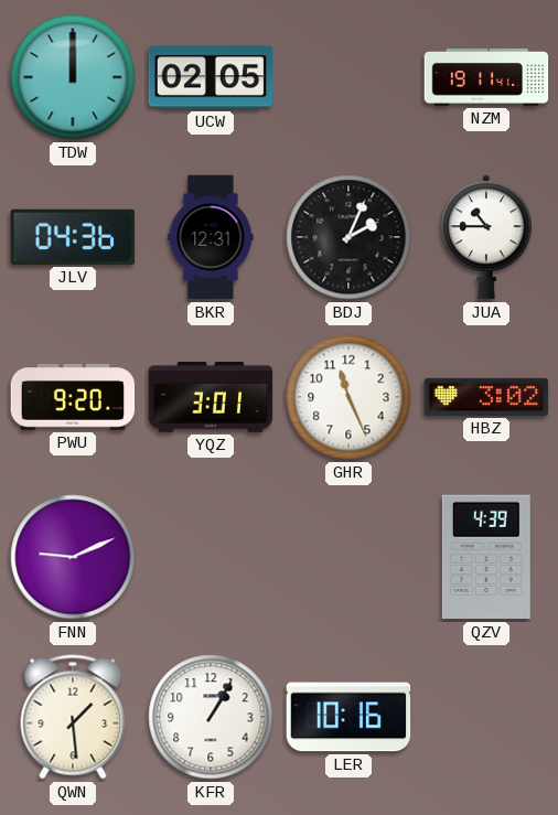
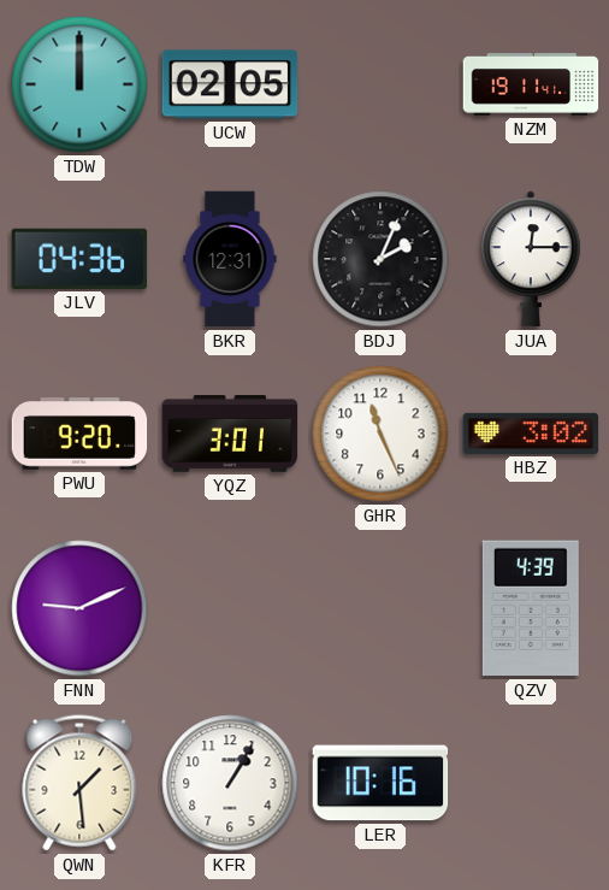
JUA: 10:45 -> 12:15
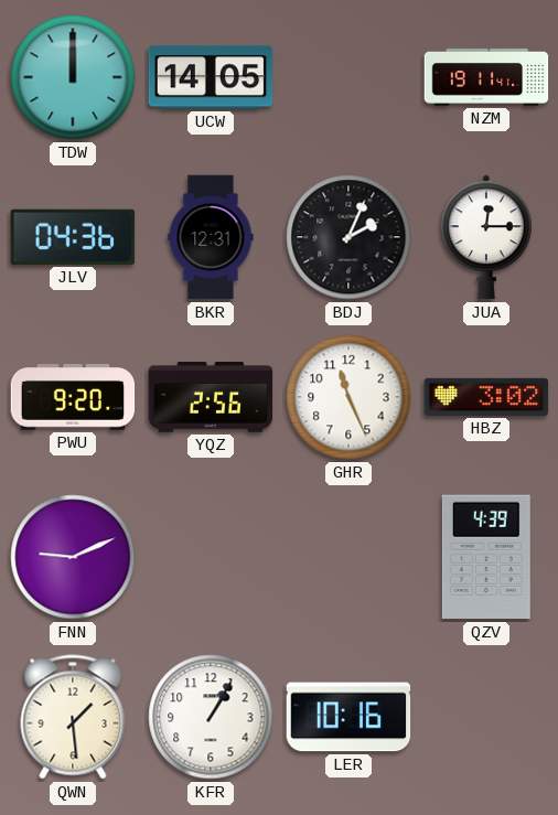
UCW: 02:05 -> 14:05
YQZ: 3:01 -> 2:56
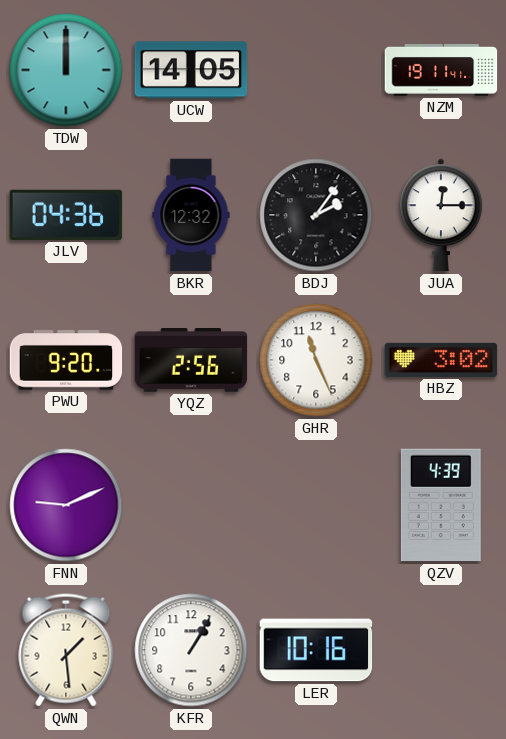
BKR: 12:31 -> 12:32
BDJ: 2:04 -> 2:06
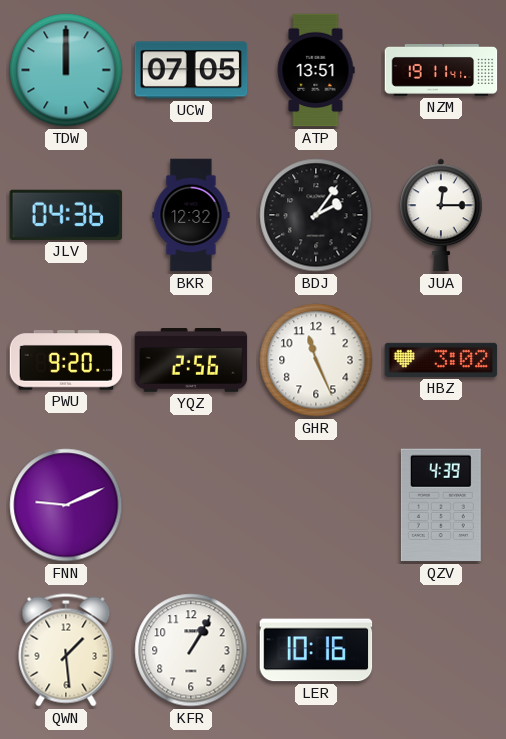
UCW: 14:05 -> 07:05
ATP: none -> 13:51
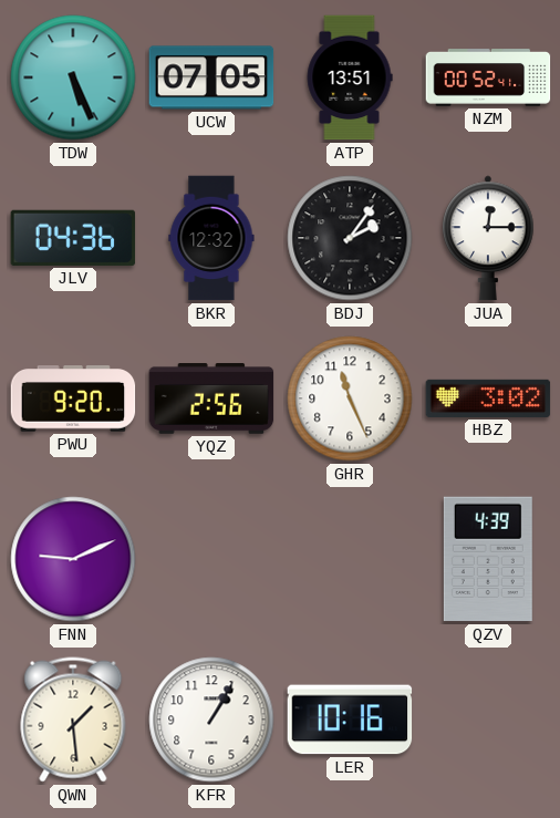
TDW: 12:00 -> 5:26
NZM: 19:11 -> 00:52
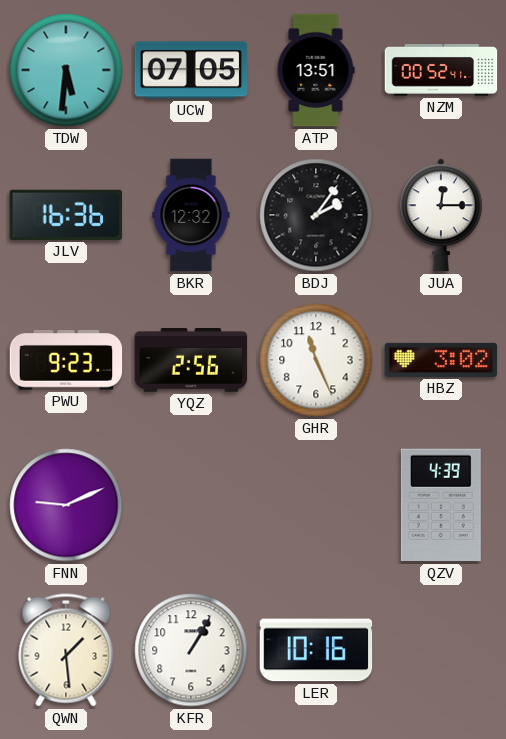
TDW: 5:26 -> 5:31
JLV: 04:36 -> 16:36
PWU: 9:20 -> 9:23
